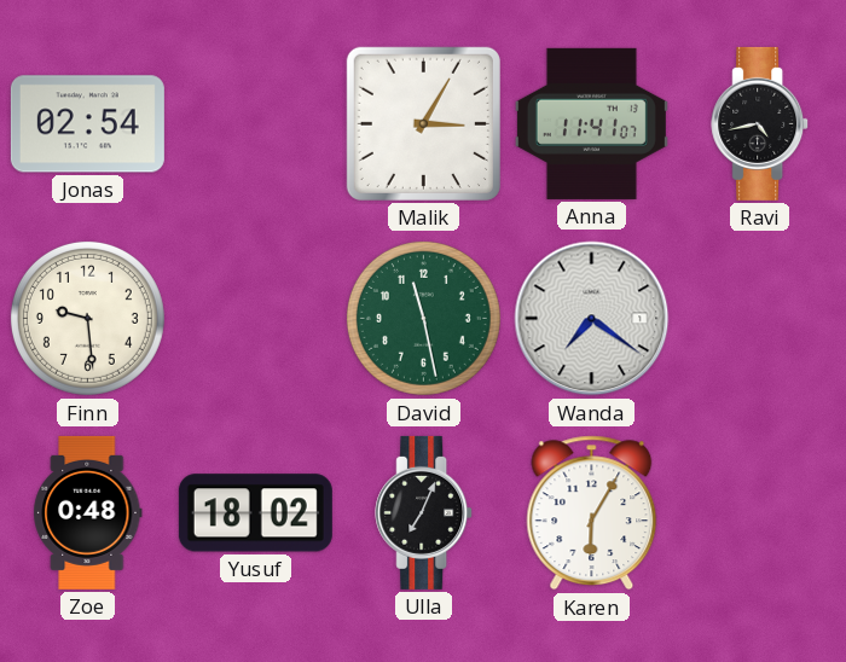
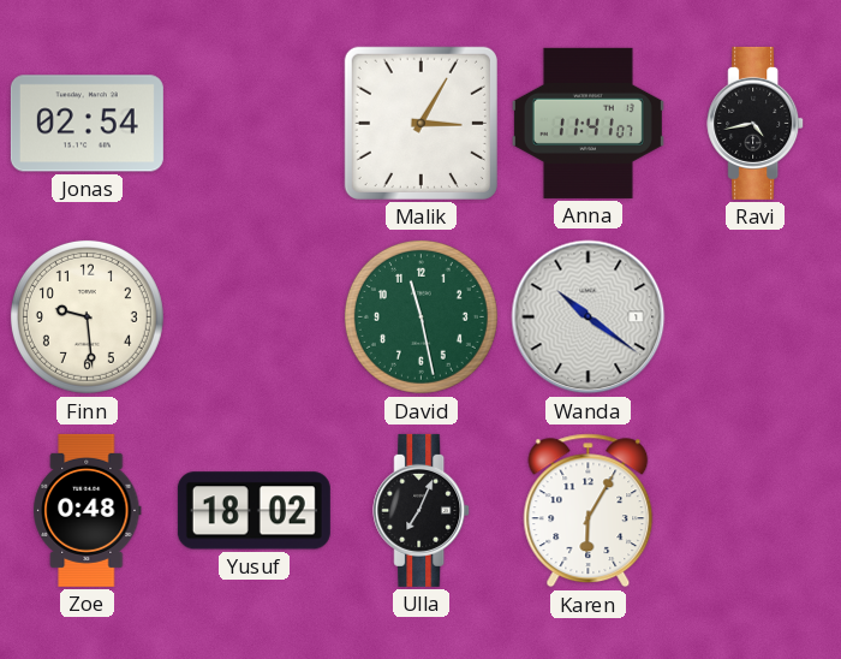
Wanda: 7:21 -> 10:21
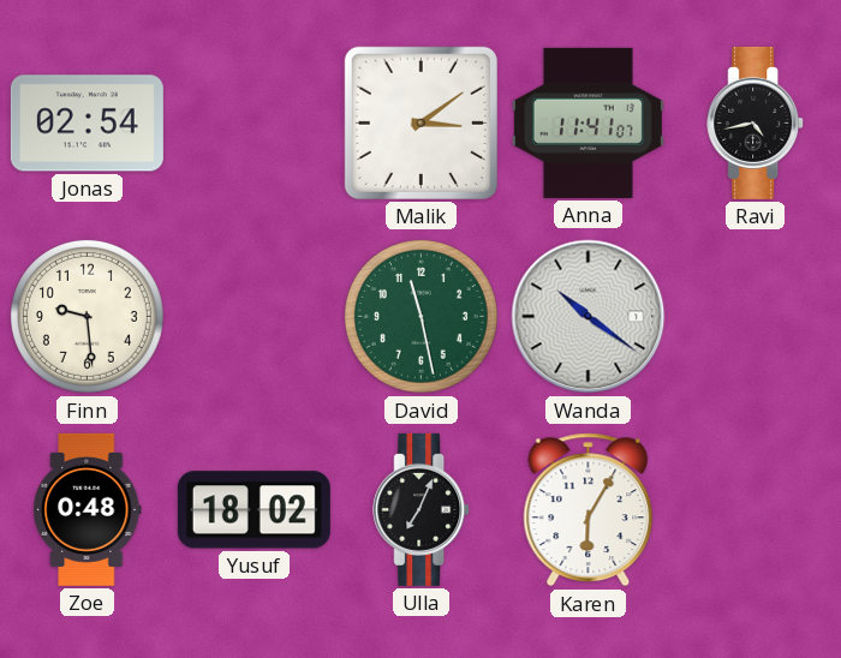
Malik: 3:05 -> 3:09
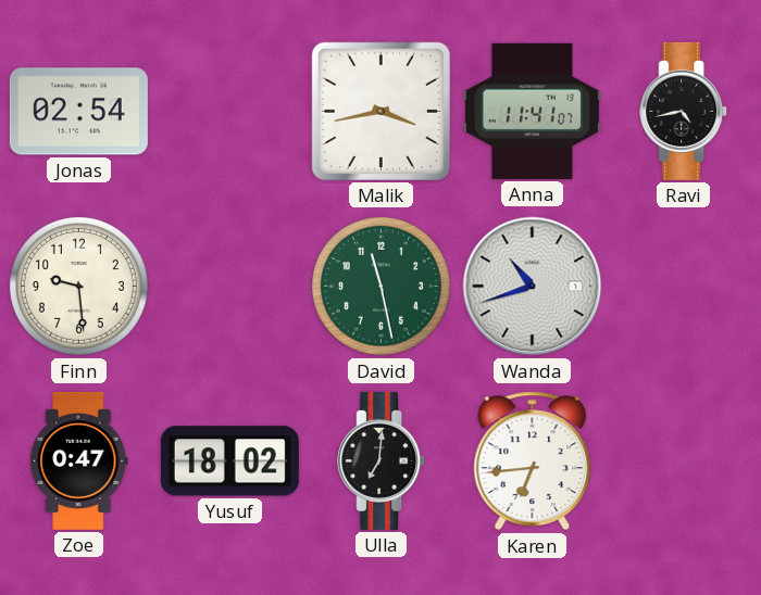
Malik: 3:09 -> 3:43
Wanda: 10:21 -> 10:42
Zoe: 0:48 -> 0:47
Ulla: 7:04 -> 7:01
Karen: 6:05 -> 6:44
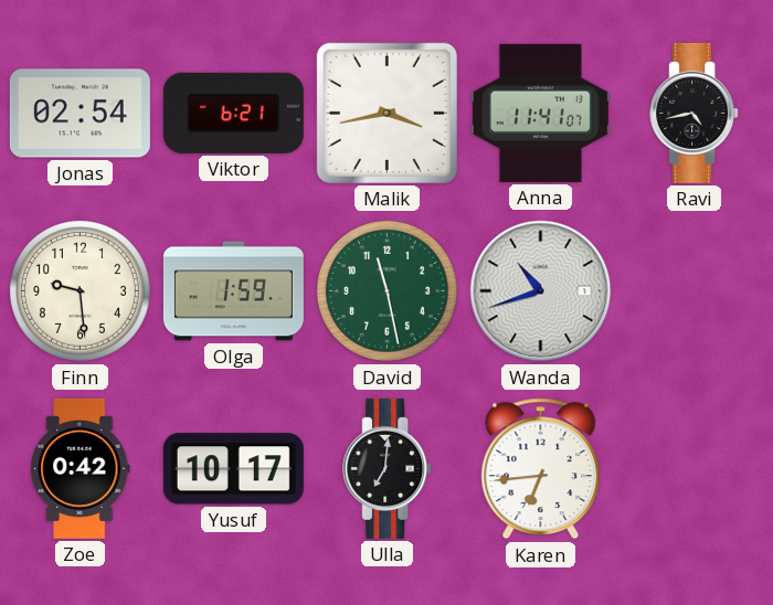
Viktor: none -> 6:21
Olga: none -> 1:59
Zoe: 0:47 -> 0:42
Yusuf: 18:02 -> 10:17
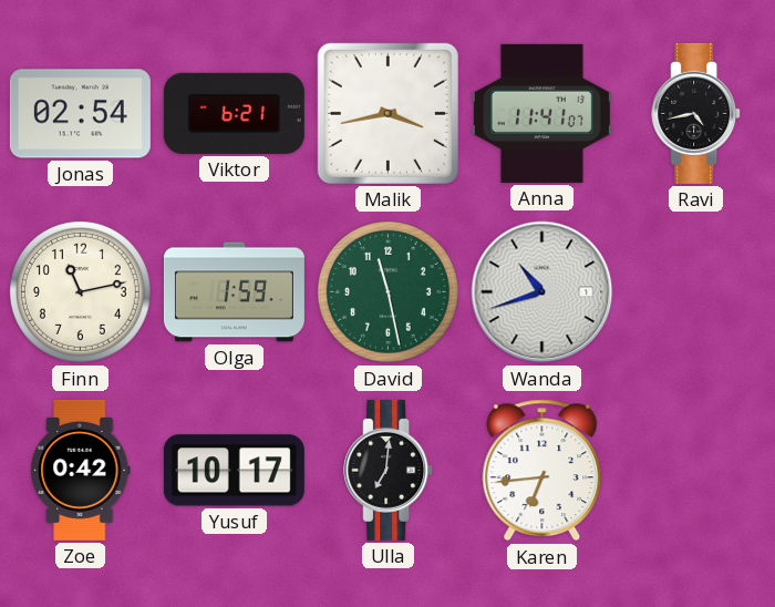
Finn: 9:29 -> 11:13
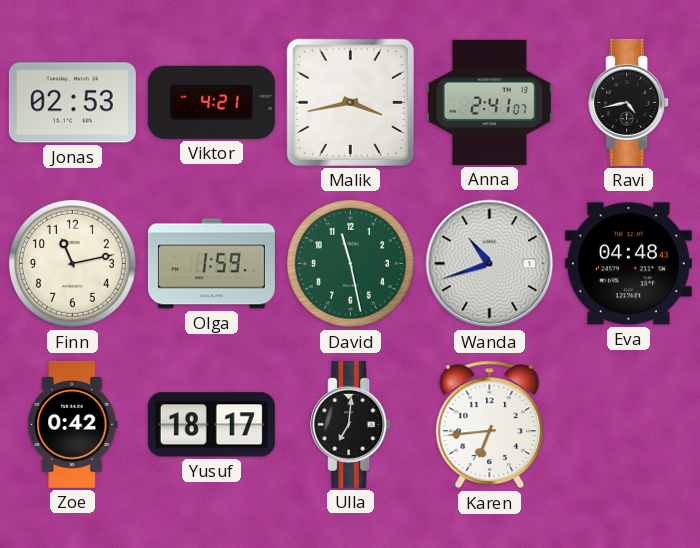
Jonas: 02:54 -> 02:53
Viktor: 6:21 -> 4:21
Anna: 11:41 -> 2:41
Eva: none -> 04:48
Yusuf: 10:17 -> 18:17
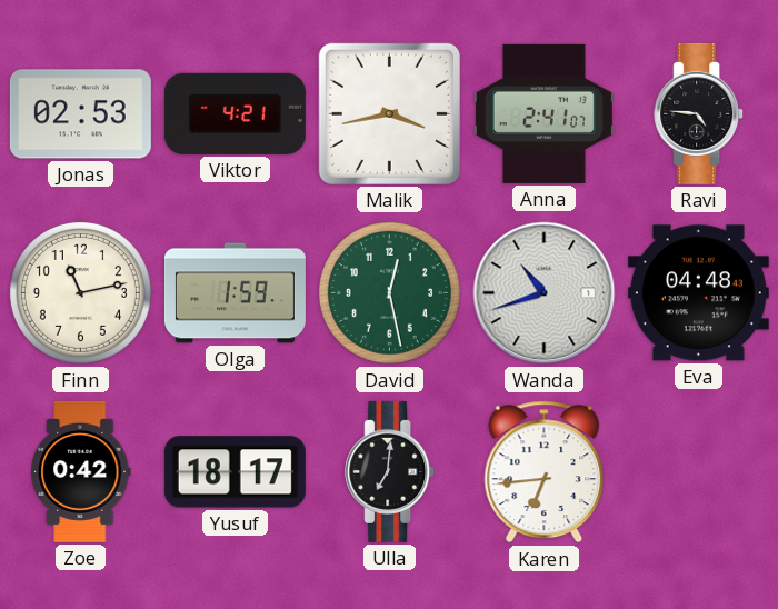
Ravi: 4:43 -> 4:46
David: 11:28 -> 12:28
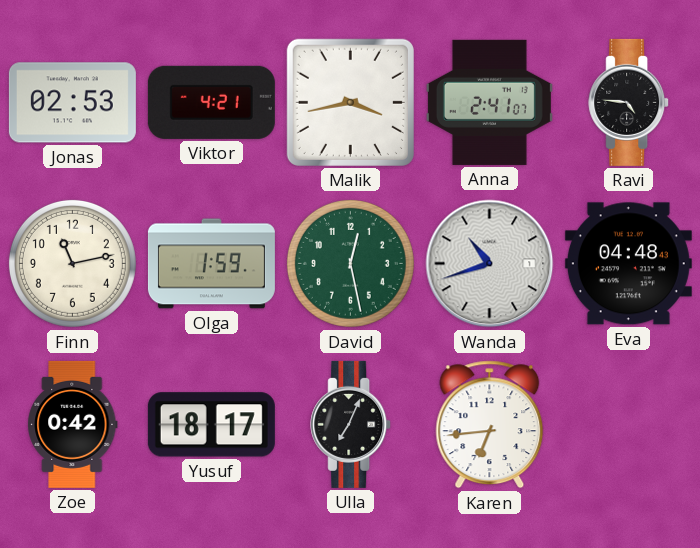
Ulla: 7:01 -> 7:04
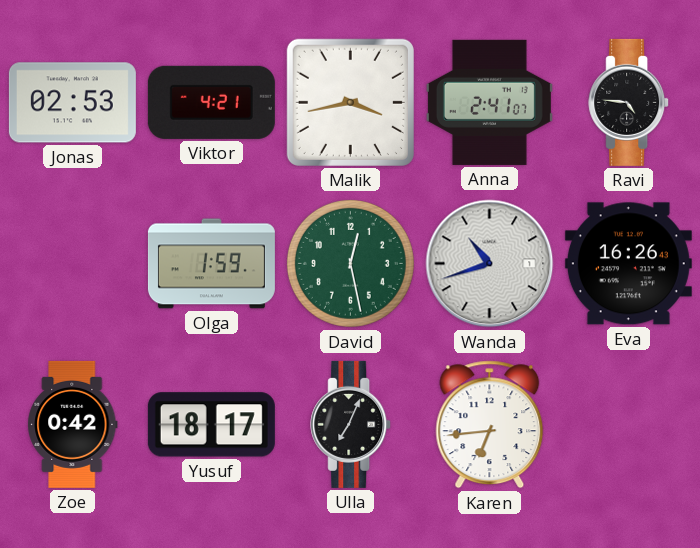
Finn: 11:13 -> none
Eva: 04:48 -> 16:26
